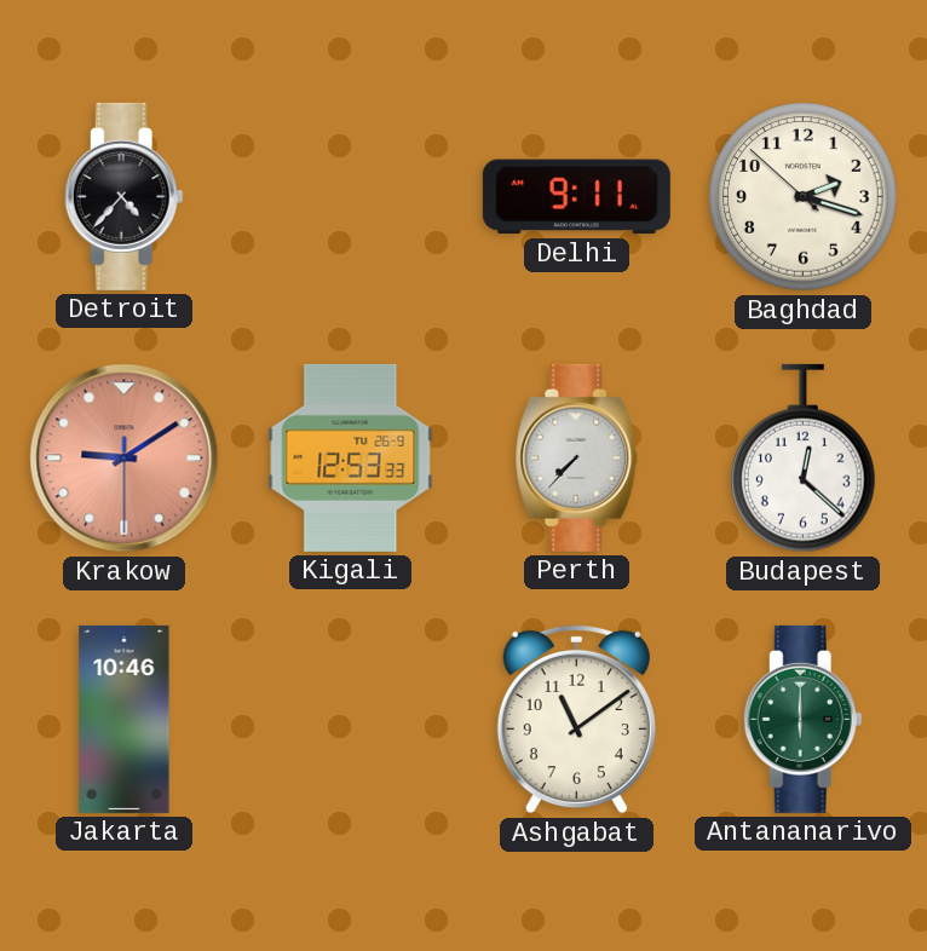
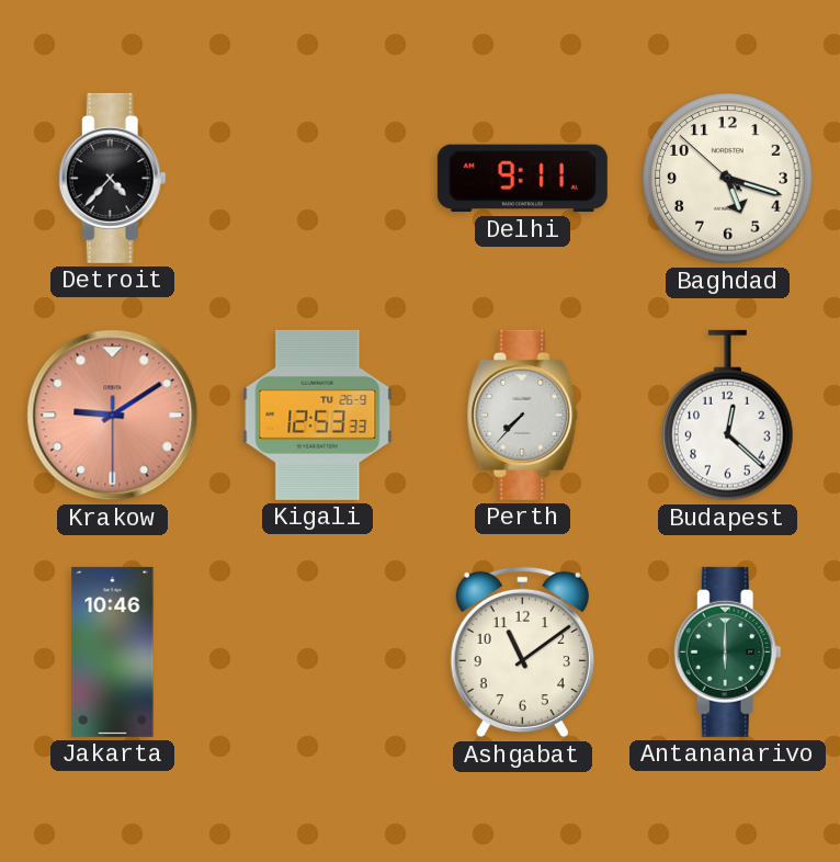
Baghdad: 2:17 -> 5:17
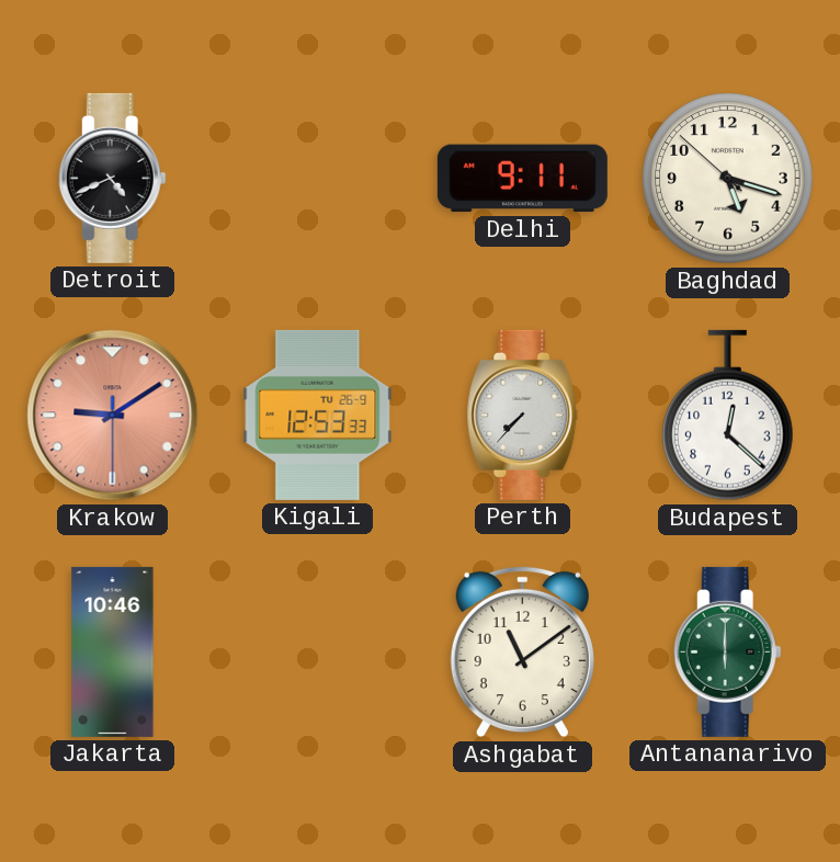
Detroit: 4:37 -> 4:41
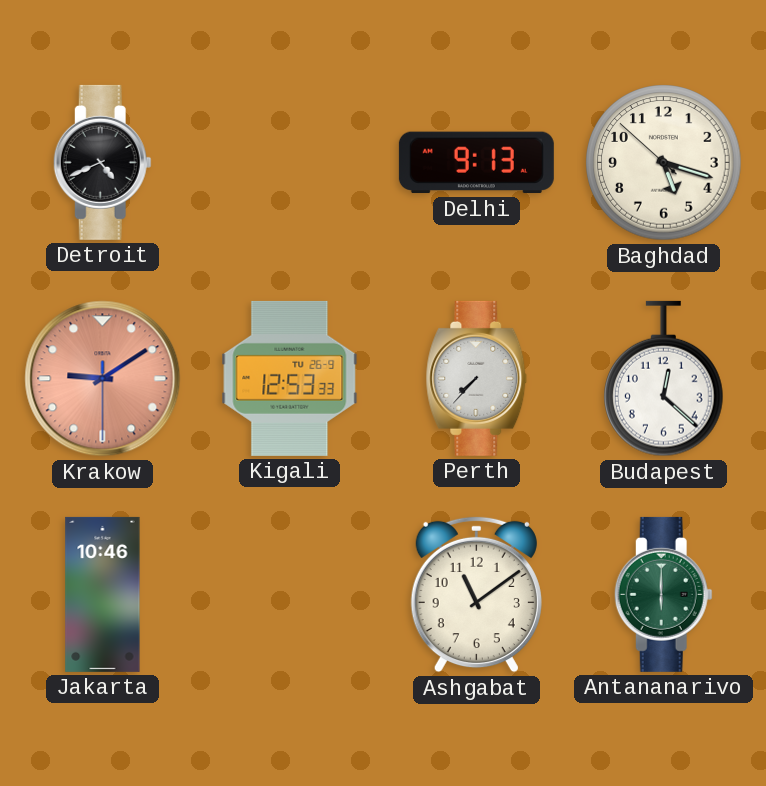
Delhi: 9:11 -> 9:13
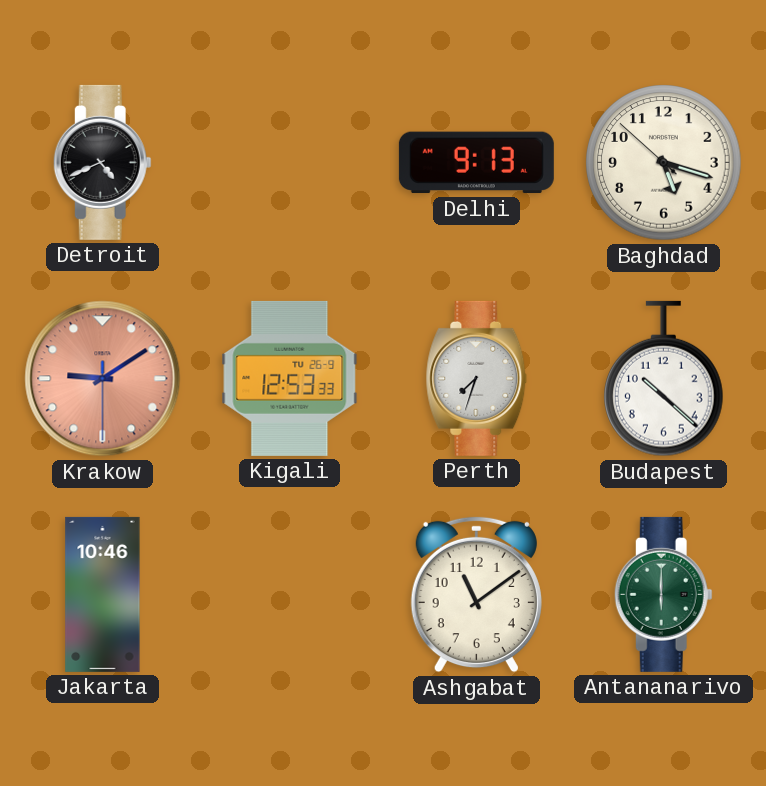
Perth: 7:37 -> 7:33
Budapest: 12:22 -> 10:22
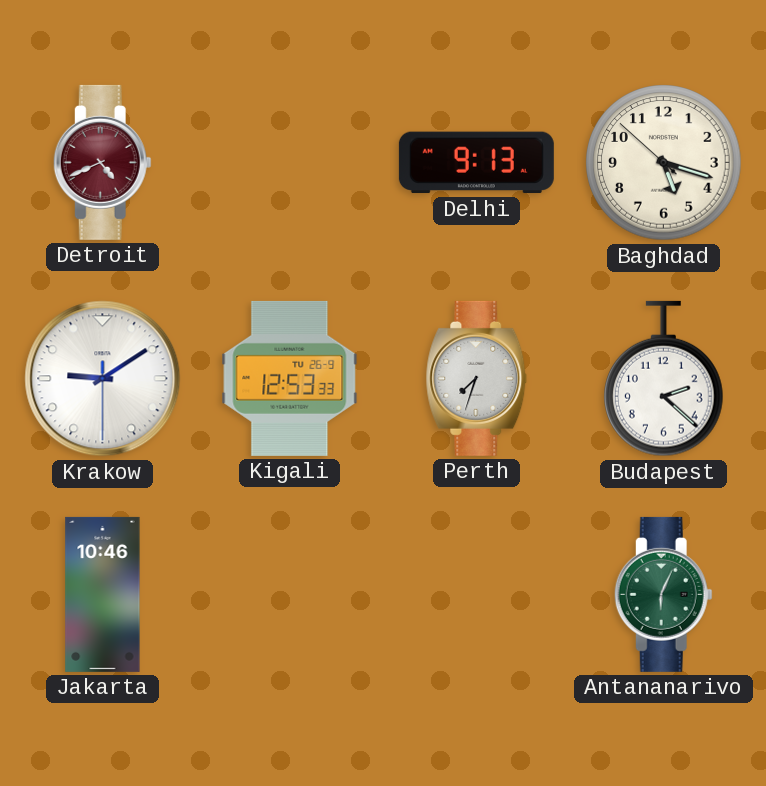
Detroit dial: black -> burgundy
Krakow dial: salmon -> white
Budapest: 10:22 -> 2:22
Ashgabat: 11:09 -> none
Antananarivo: 6:00 -> 6:04
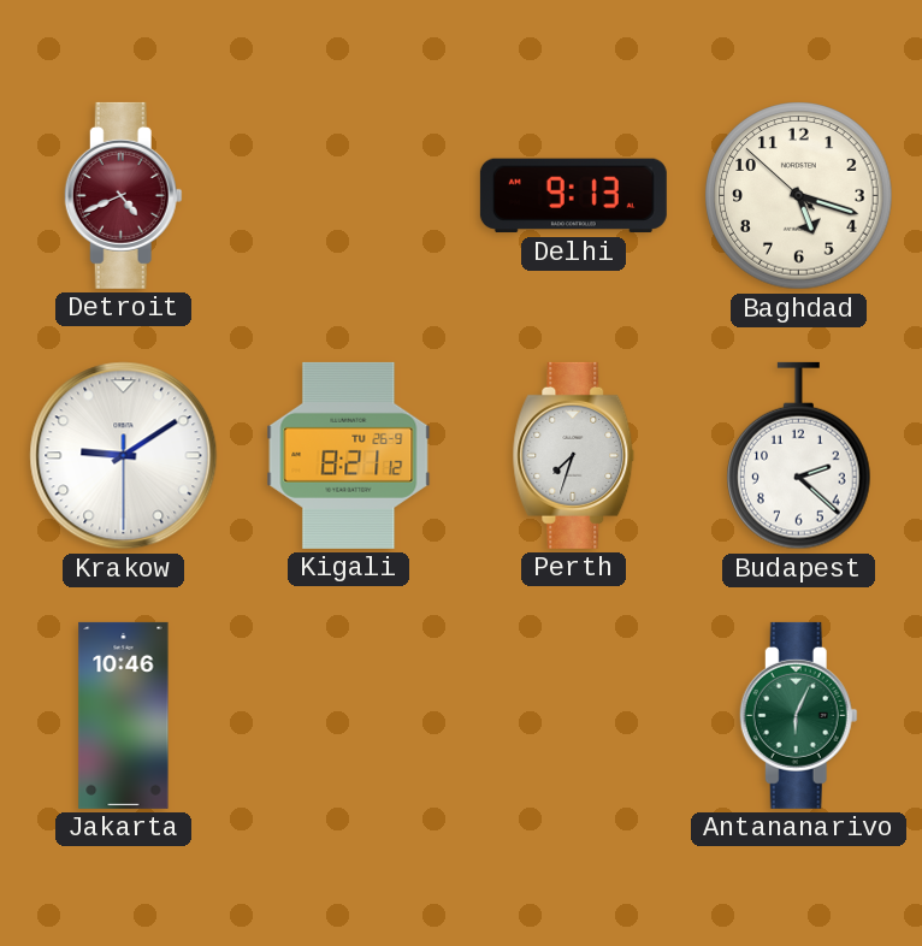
Kigali: 12:53 -> 8:21
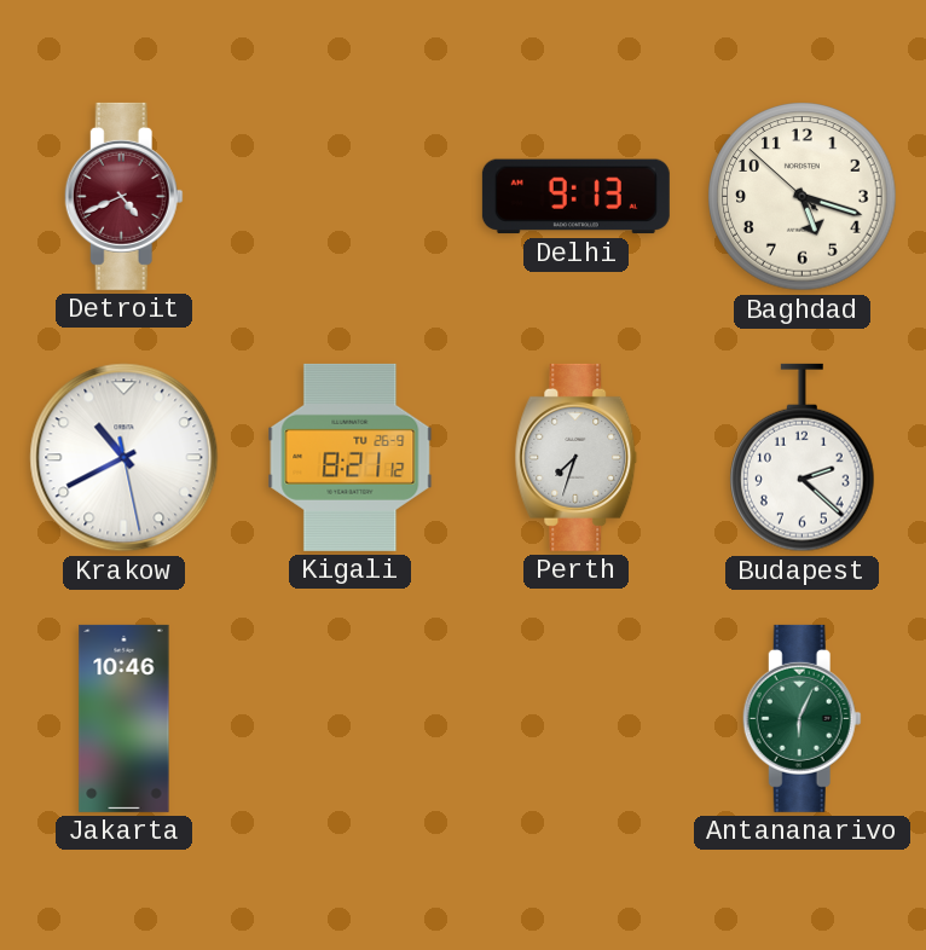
Krakow: 9:09 -> 10:40
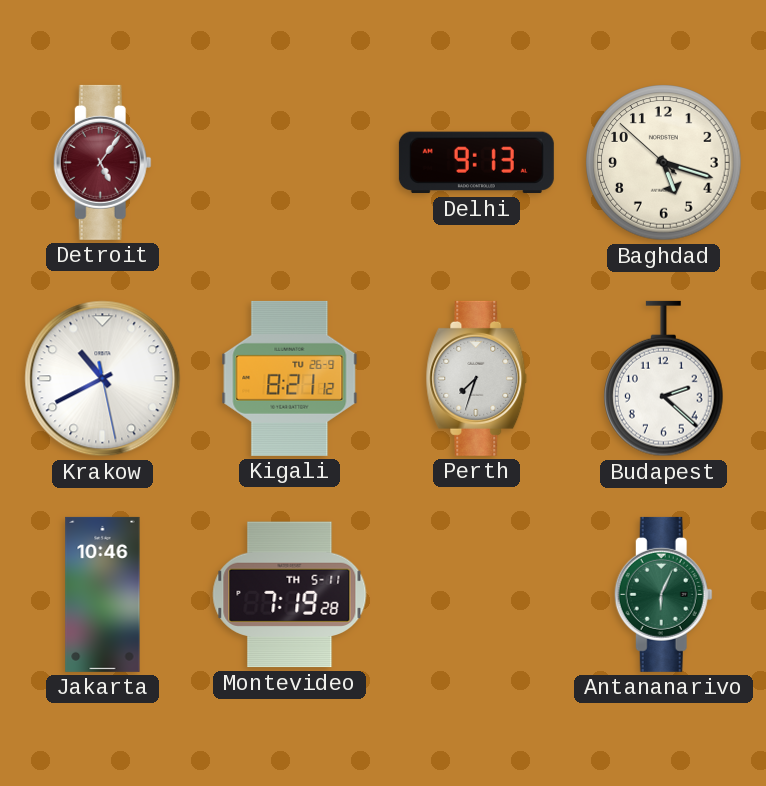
Detroit: 4:41 -> 5:06
Montevideo: none -> 7:19
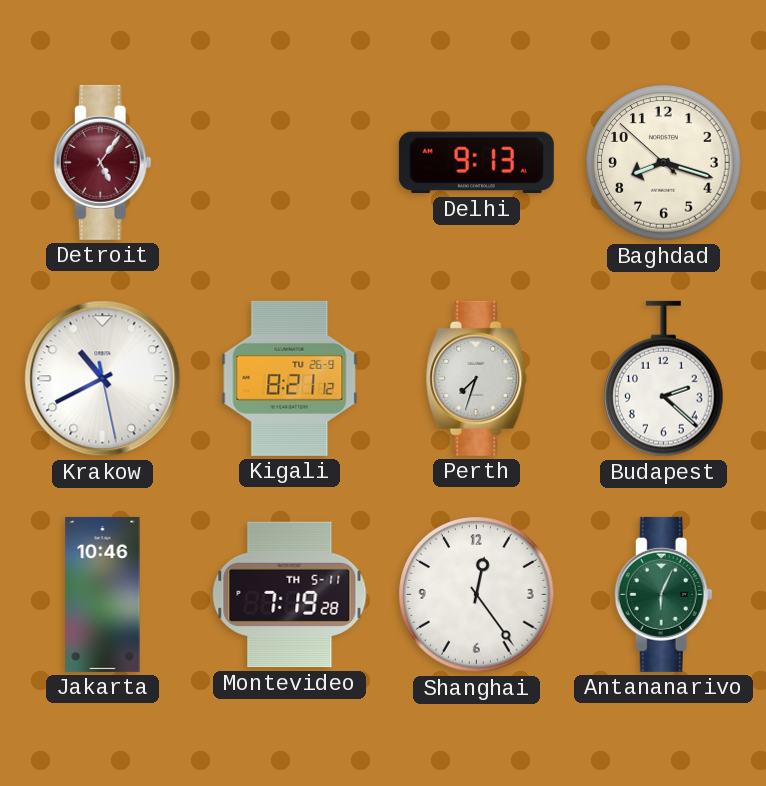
Baghdad: 5:17 -> 8:17
Shanghai: none -> 12:24
